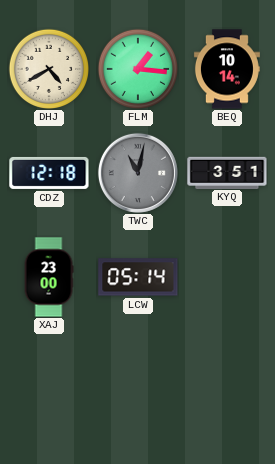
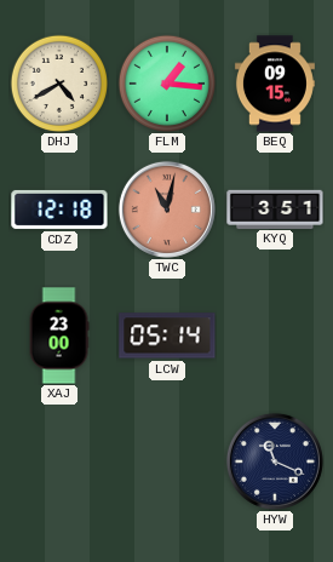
BEQ: 10:14 -> 09:15
TWC dial: grey -> salmon
HYW: none -> 11:19
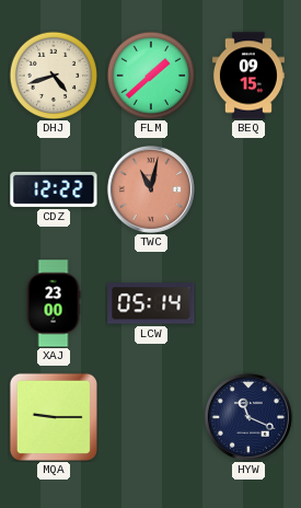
DHJ: 4:40 -> 4:42
FLM: 1:16 -> 1:38
CDZ: 12:18 -> 12:22
KYQ: 3:51 -> none
MQA: none -> 9:15
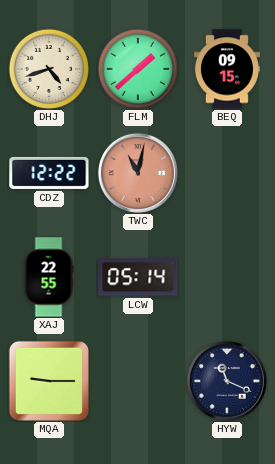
XAJ: 23:00 -> 22:55
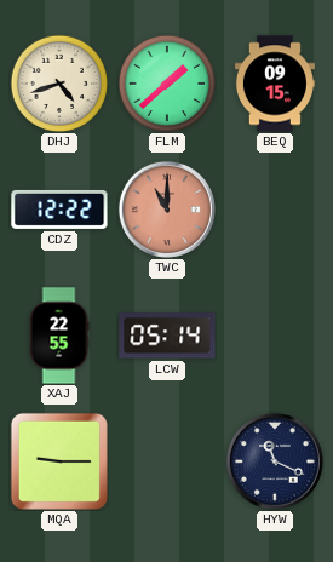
TWC: 11:02 -> 11:00
